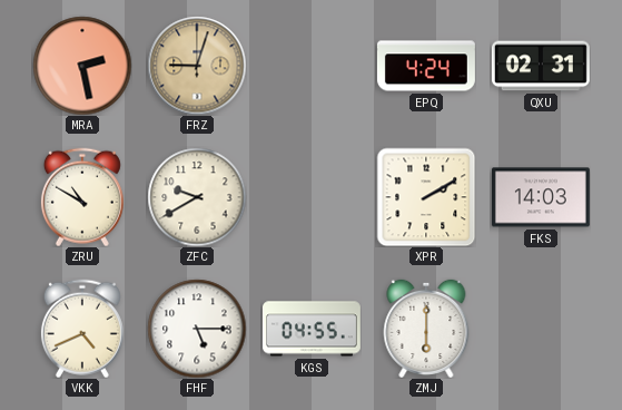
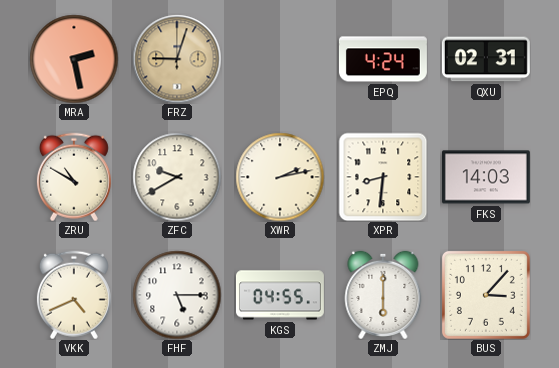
XWR: none -> 2:13
XPR: 2:10 -> 8:31
BUS: none -> 3:07
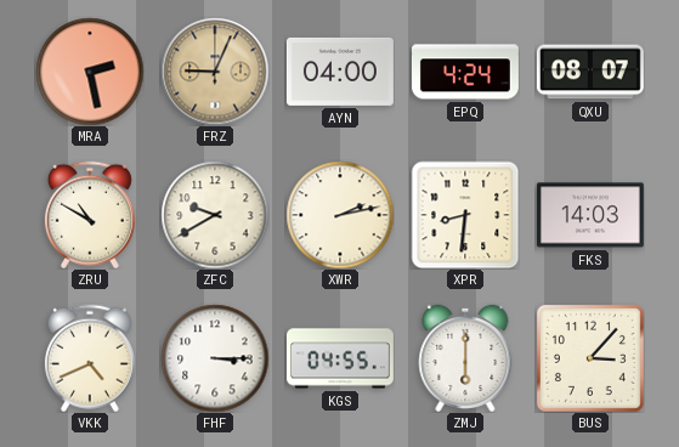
FRZ: 9:03 -> 9:04
AYN: none -> 04:00
QXU: 02:31 -> 08:07
FHF: 5:15 -> 3:15
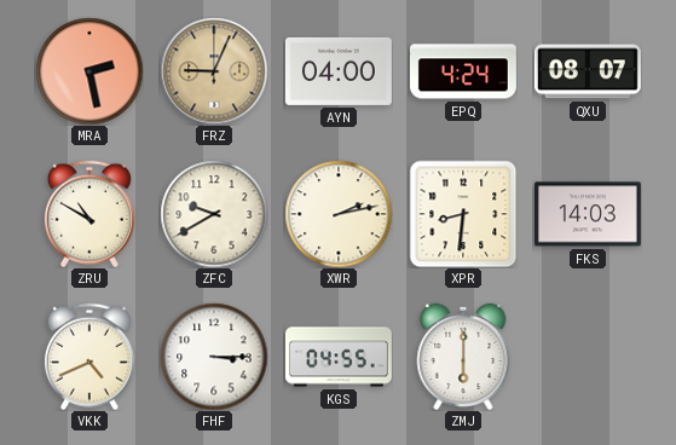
BUS: 3:07 -> none
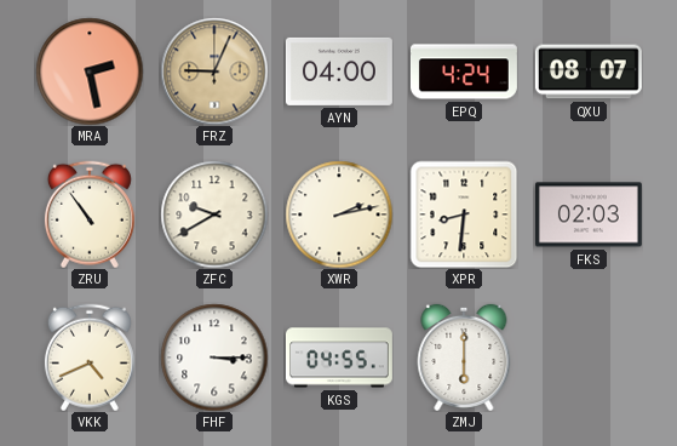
ZRU: 10:50 -> 10:54
FKS: 14:03 -> 02:03
